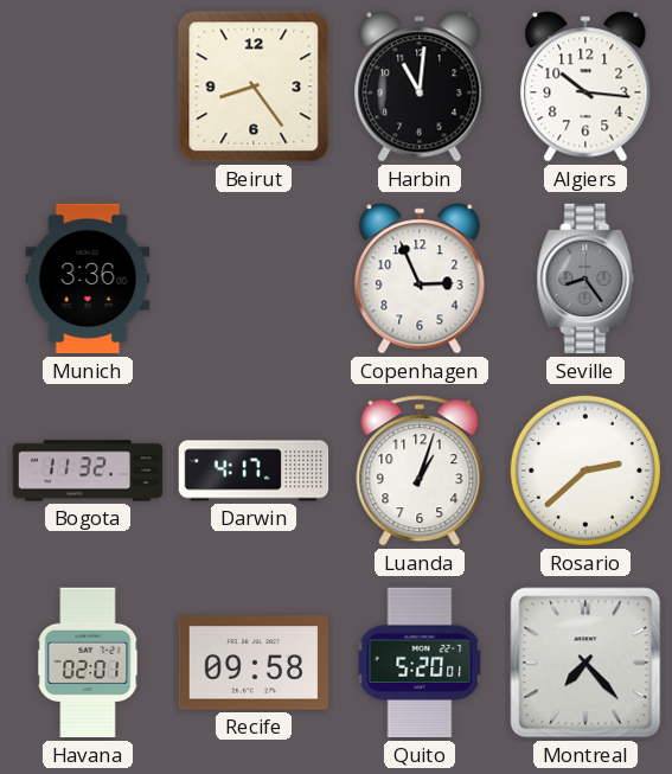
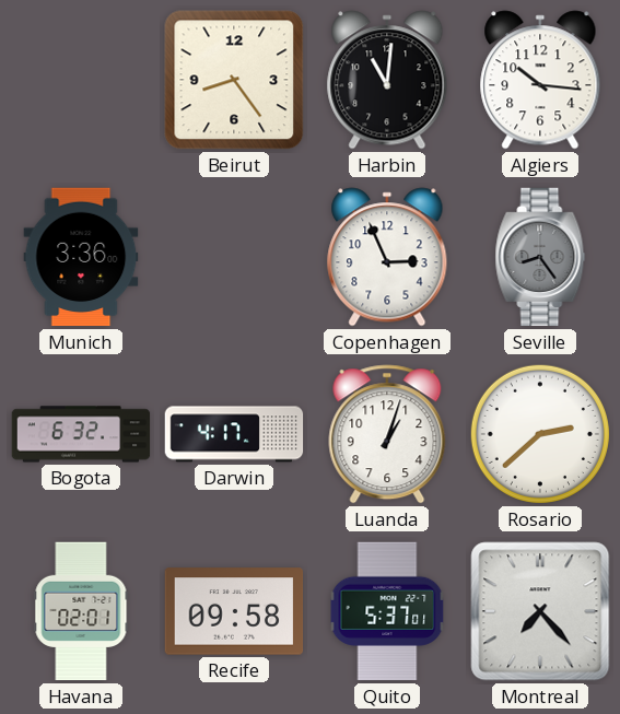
Bogota: 11:32 -> 6:32
Quito: 5:20 -> 5:37
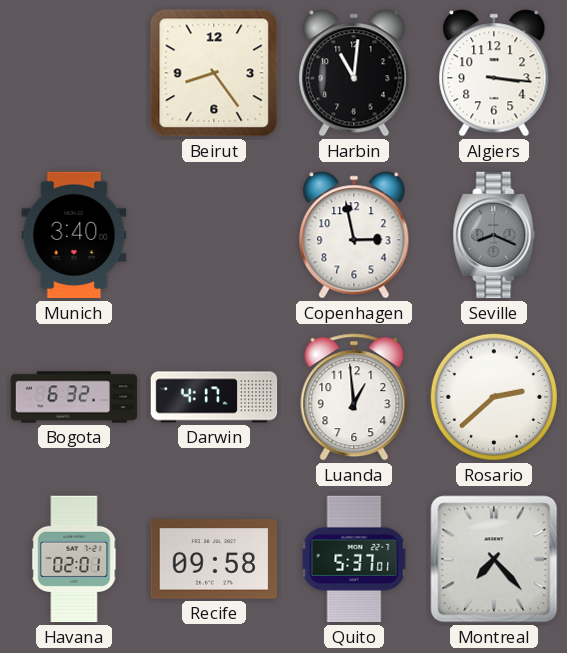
Algiers: 10:16 -> 3:16
Munich: 3:36 -> 3:40
Copenhagen: 2:56 -> 2:58
Seville: 8:24 -> 8:19
Luanda: 1:03 -> 12:59
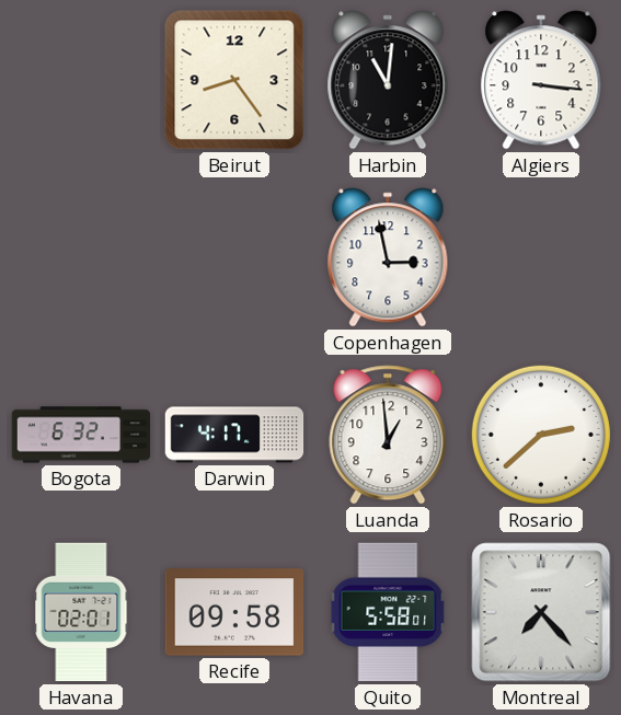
Munich: 3:40 -> none
Seville: 8:19 -> none
Quito: 5:37 -> 5:58
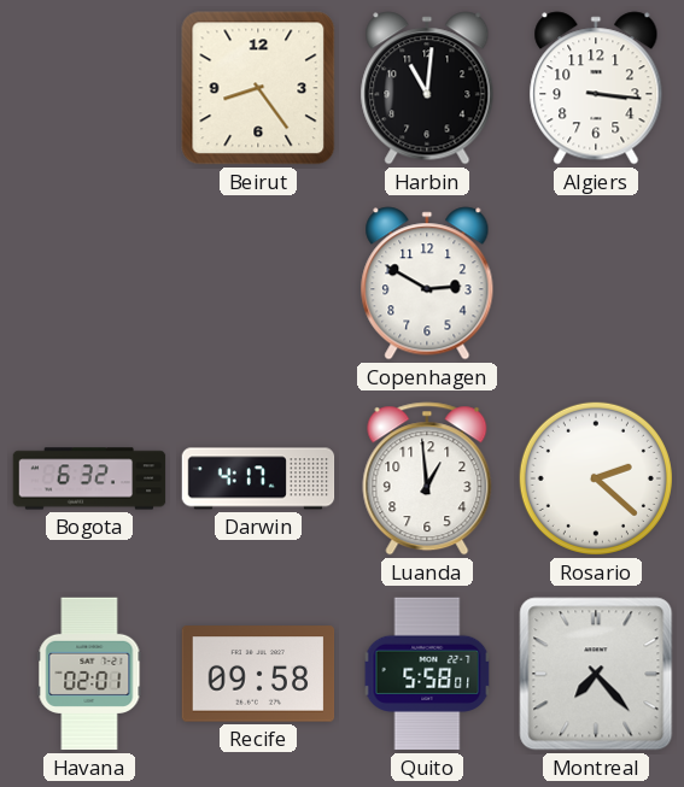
Copenhagen: 2:58 -> 2:50
Rosario: 2:38 -> 2:22
